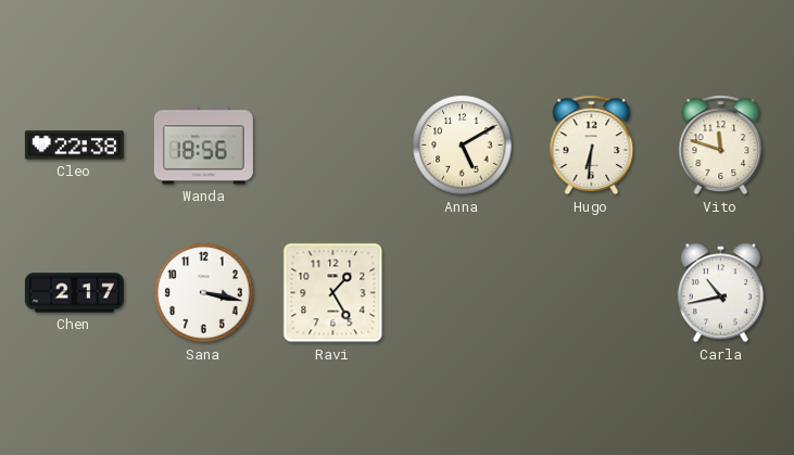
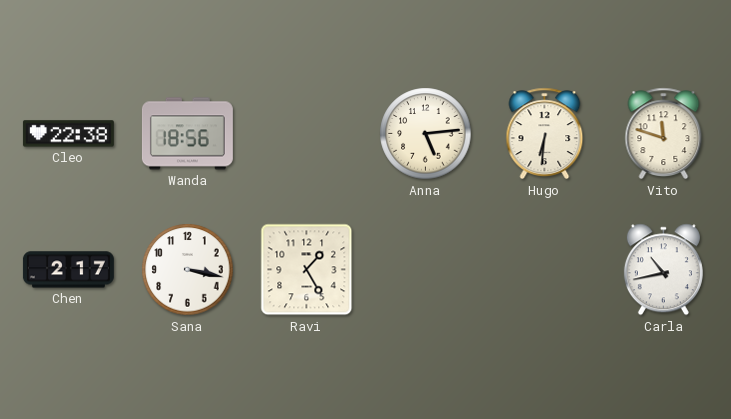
Anna: 5:10 -> 5:14
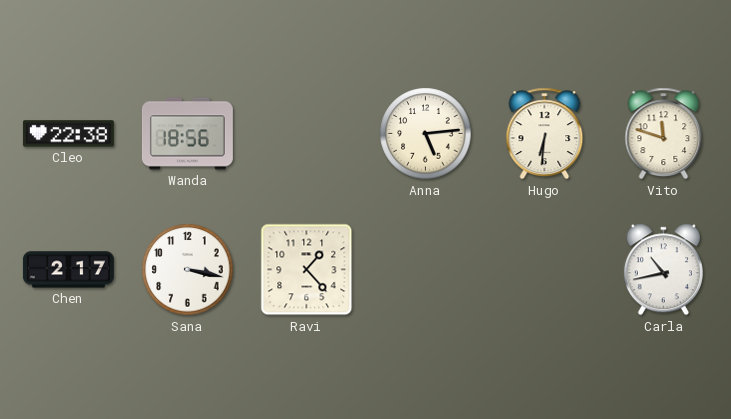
Ravi: 1:25 -> 1:23
